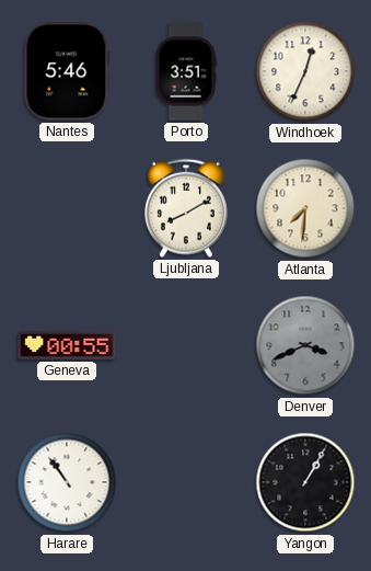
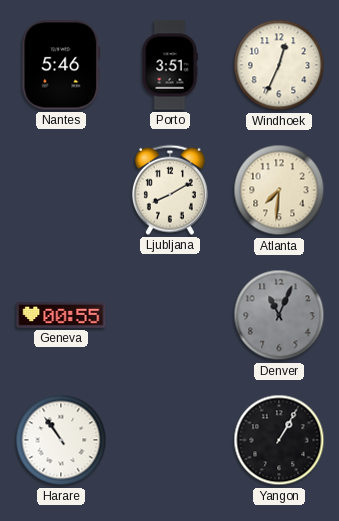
Denver: 3:41 -> 11:04
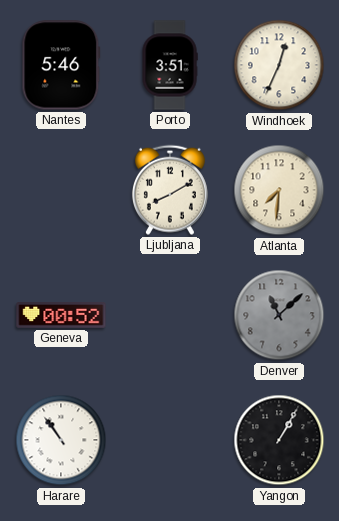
Geneva: 00:55 -> 00:52
Denver: 11:04 -> 11:08
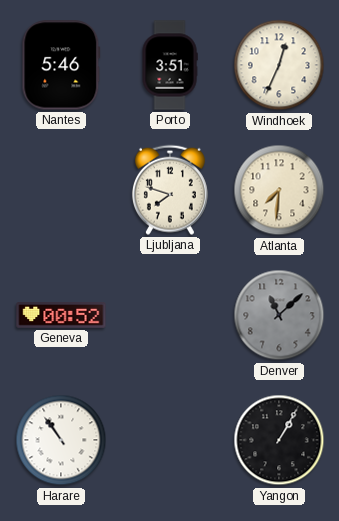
Ljubljana: 8:10 -> 7:48
